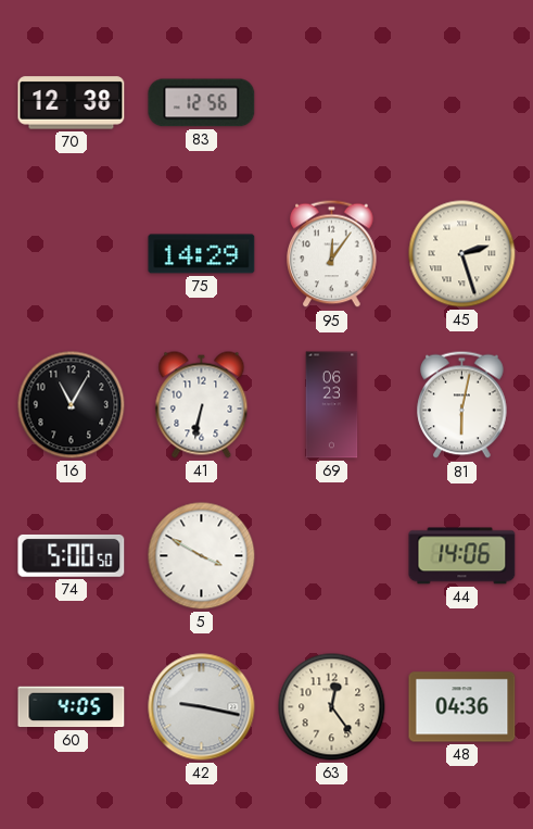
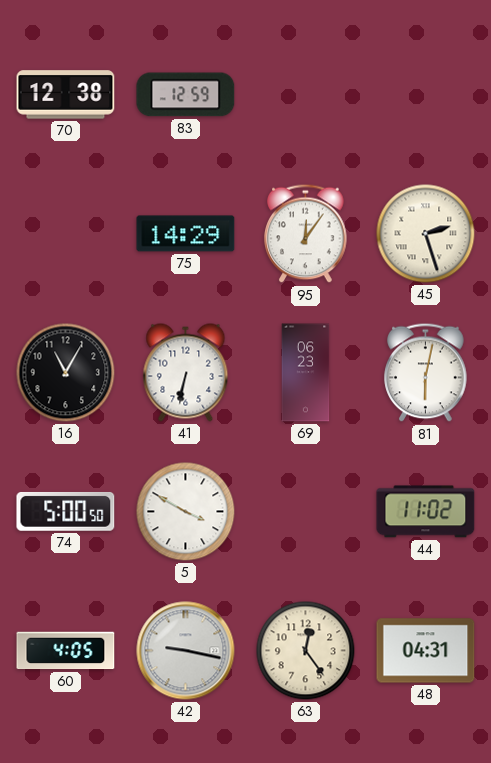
83: 12:56 -> 12:59
44: 14:06 -> 11:02
48: 04:36 -> 04:31
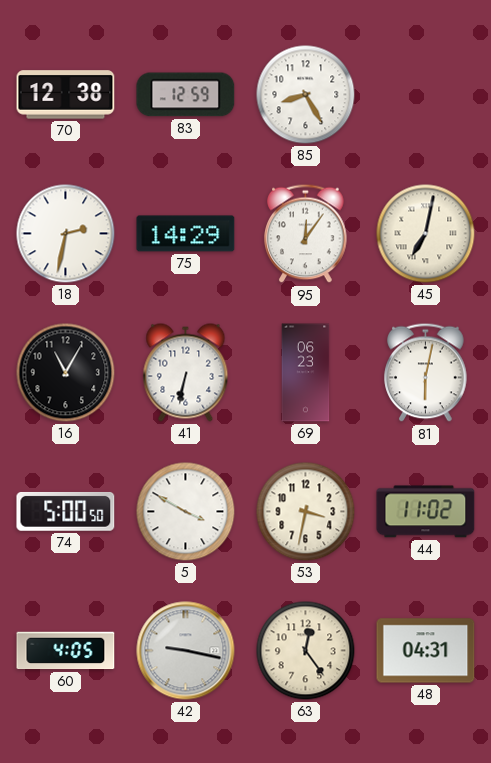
85: none -> 8:25
18: none -> 2:32
45: 2:27 -> 7:02
53: none -> 3:32
